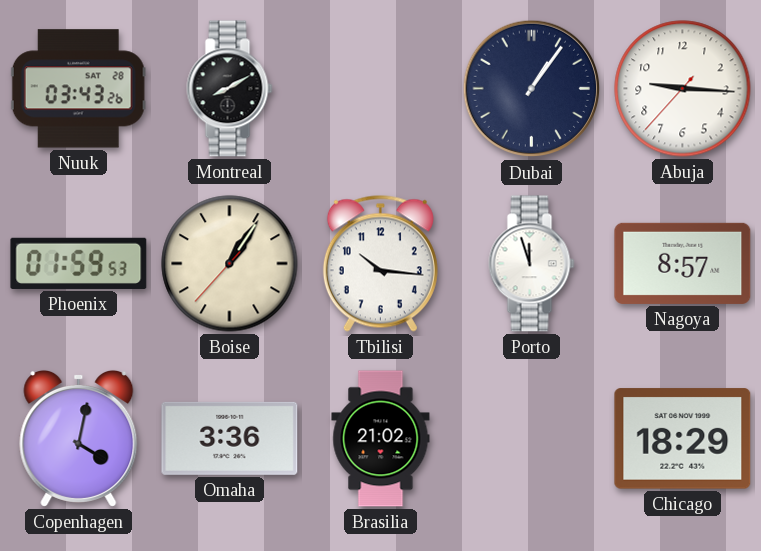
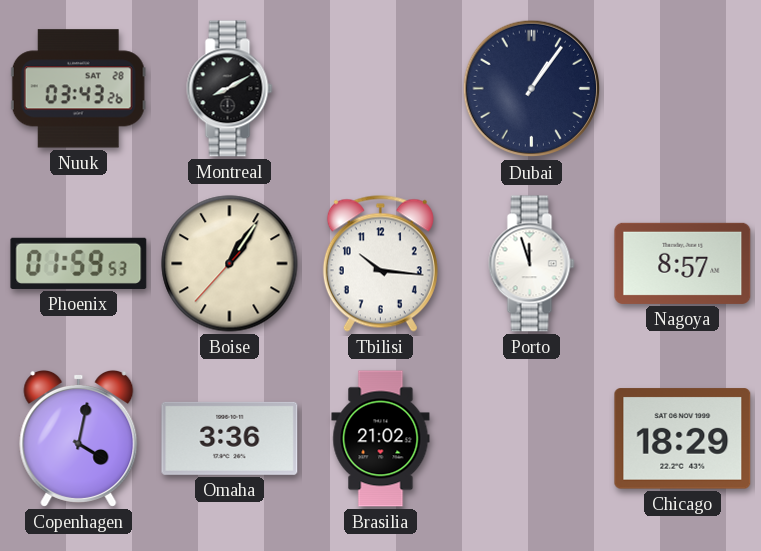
Abuja: 9:15 -> none
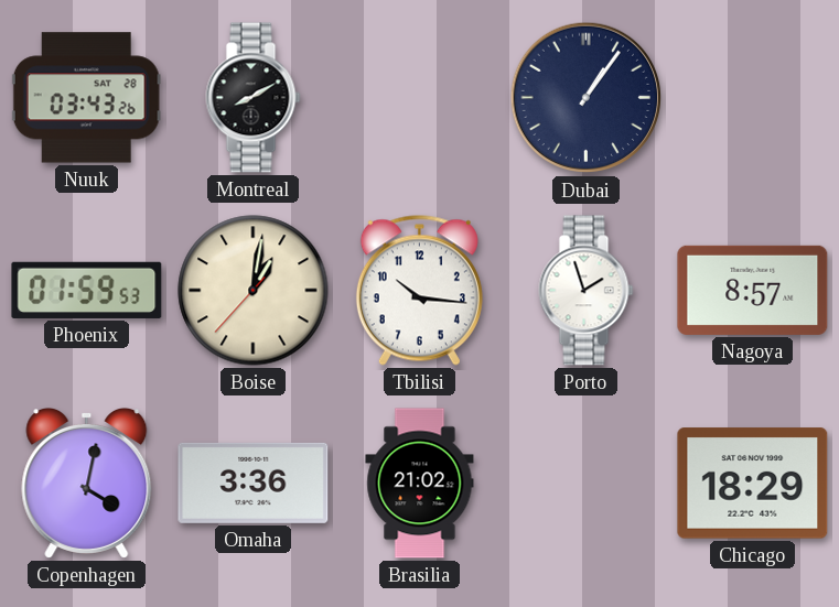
Boise: 1:05 -> 1:01
Porto: 11:57 -> 1:57
